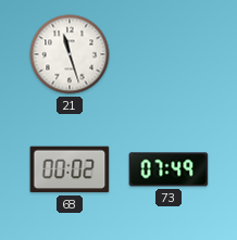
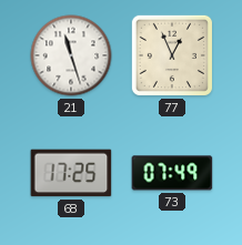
77: none -> 12:56
68: 00:02 -> 17:25
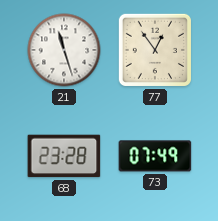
77: 12:56 -> 12:54
68: 17:25 -> 23:28
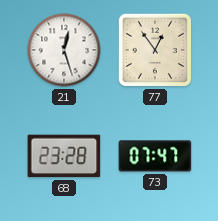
21: 11:27 -> 12:27
73: 07:49 -> 07:47
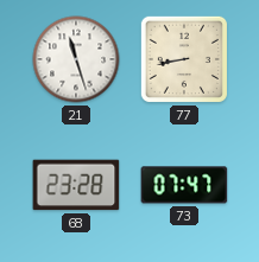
21: 12:27 -> 11:27
77: 12:54 -> 8:43
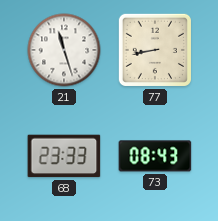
68: 23:28 -> 23:33
73: 07:47 -> 08:43
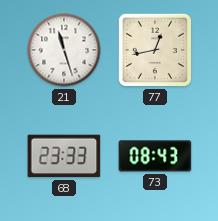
77: 8:43 -> 12:43
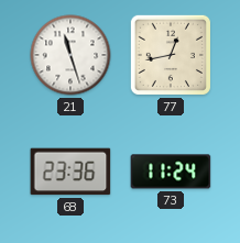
68: 23:33 -> 23:36
73: 08:43 -> 11:24
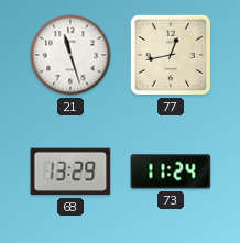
68: 23:36 -> 13:29
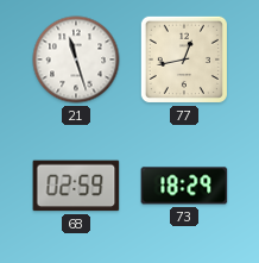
68: 13:29 -> 02:59
73: 11:24 -> 18:29
